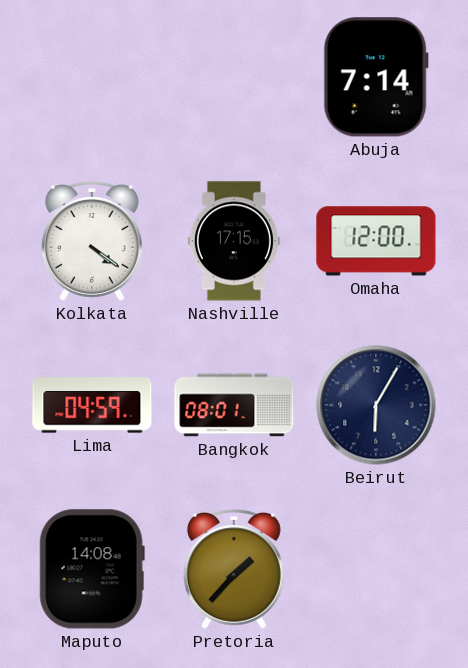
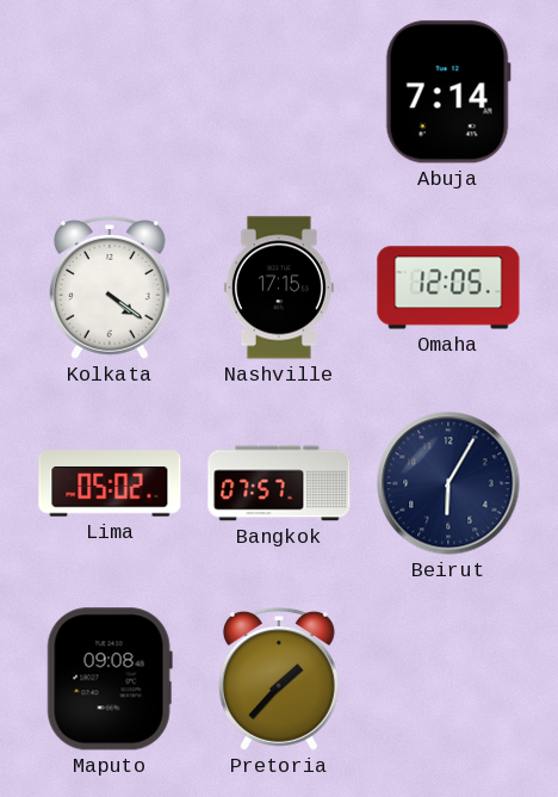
Omaha: 12:00 -> 12:05
Lima: 04:59 -> 05:02
Bangkok: 08:01 -> 07:57
Maputo: 14:08 -> 09:08
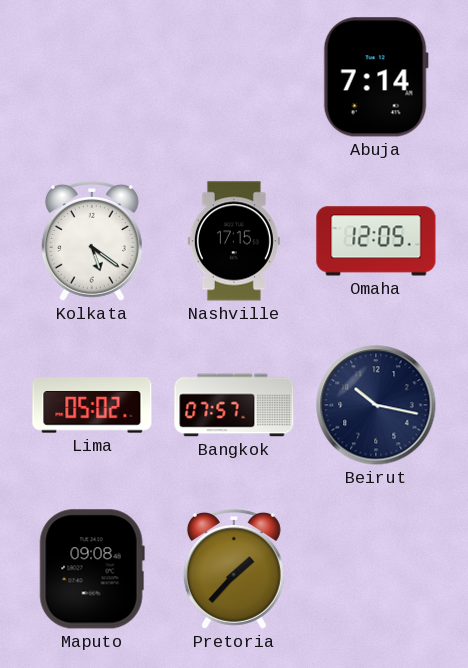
Kolkata: 4:21 -> 5:21
Beirut: 6:05 -> 10:17
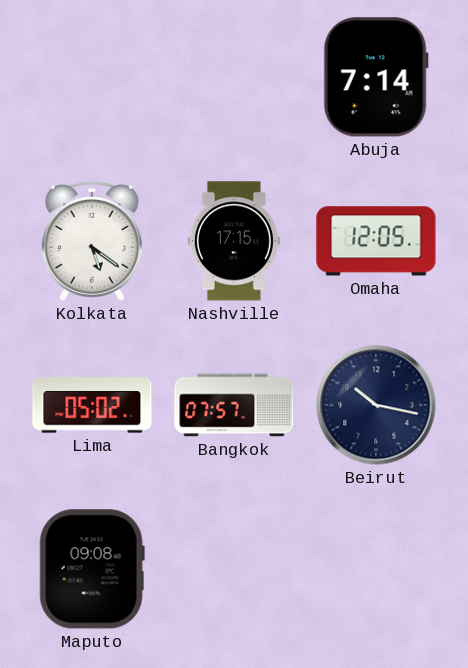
Pretoria: 1:37 -> none
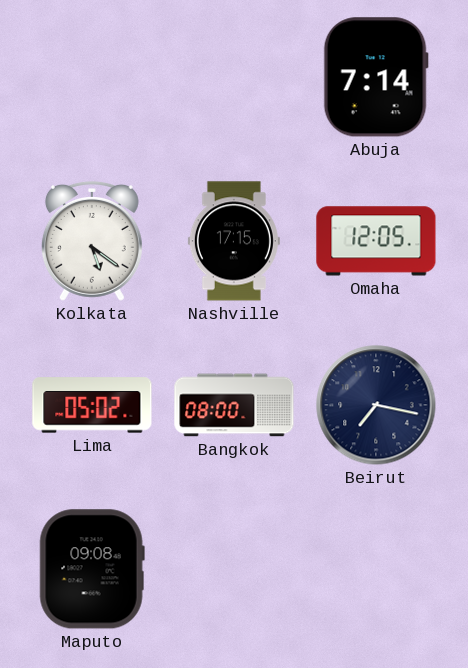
Bangkok: 07:57 -> 08:00
Beirut: 10:17 -> 7:17
